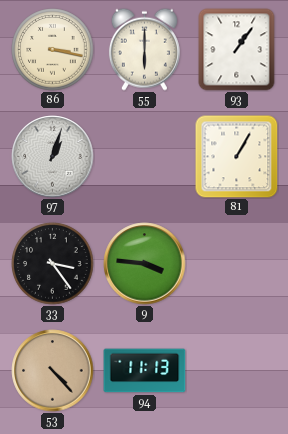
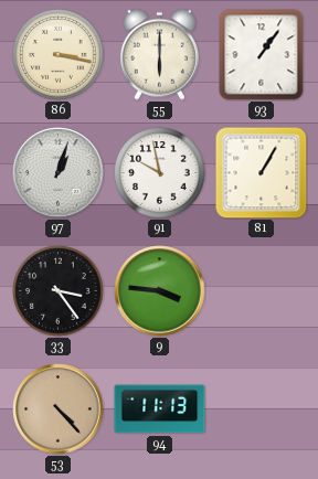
91: none -> 9:58
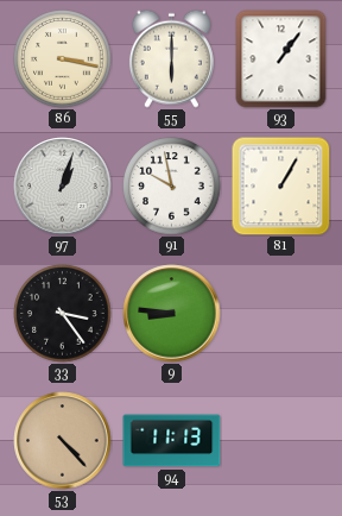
9: 3:46 -> 8:46
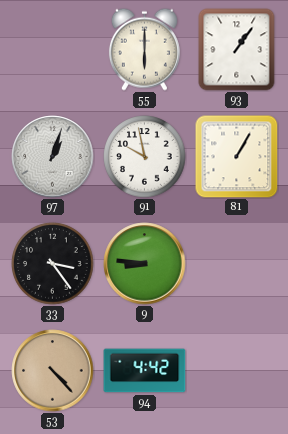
86: 3:17 -> none
94: 11:13 -> 4:42
